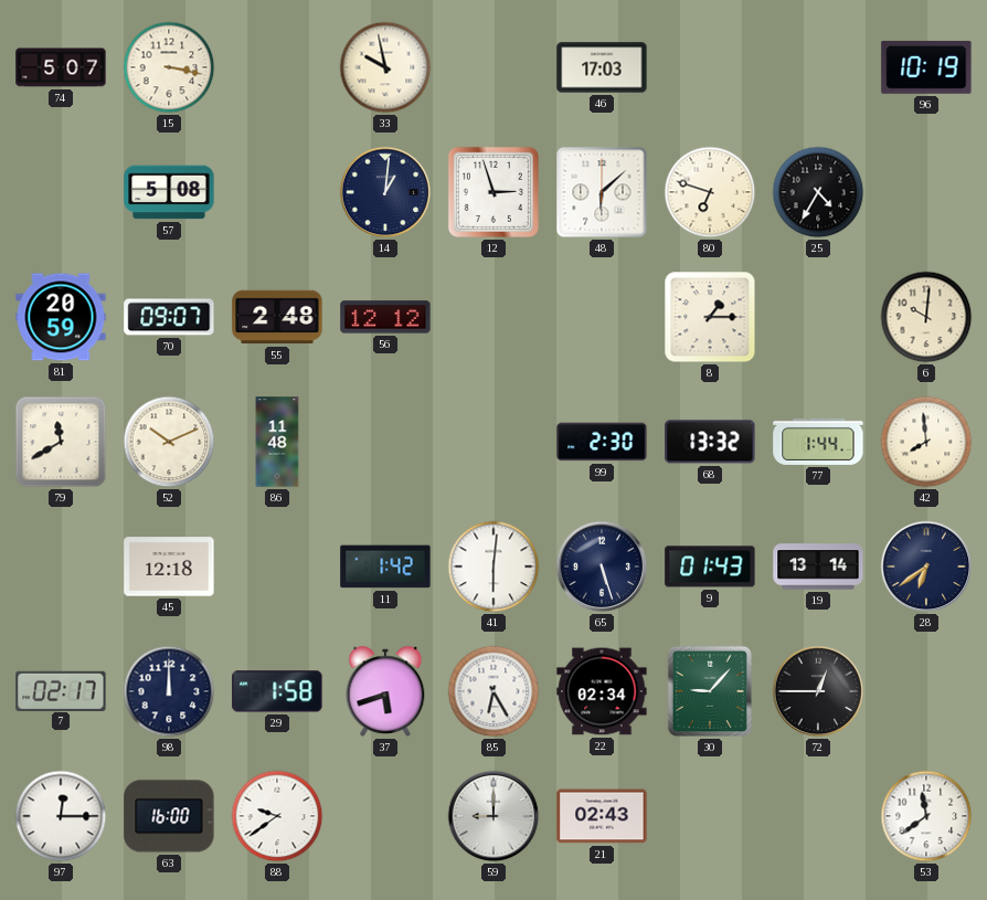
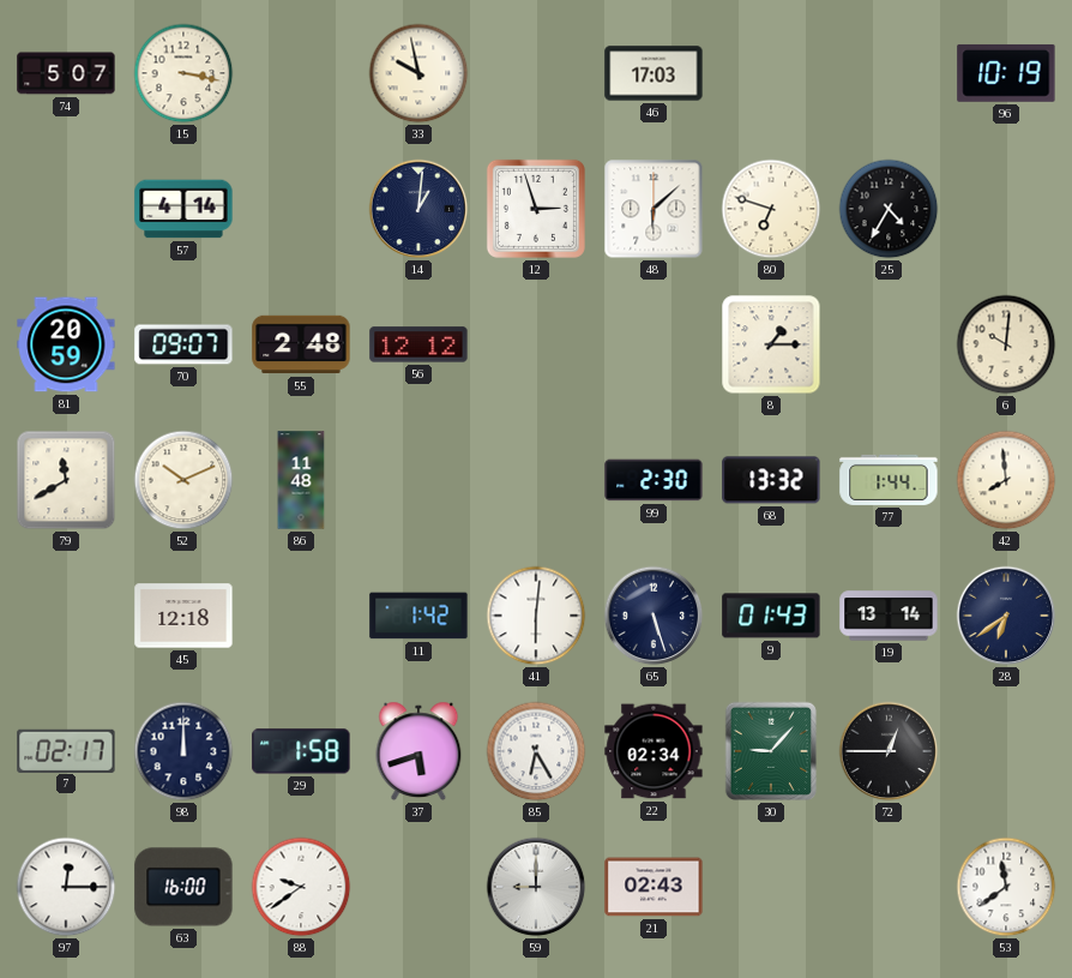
57: 5:08 -> 4:14
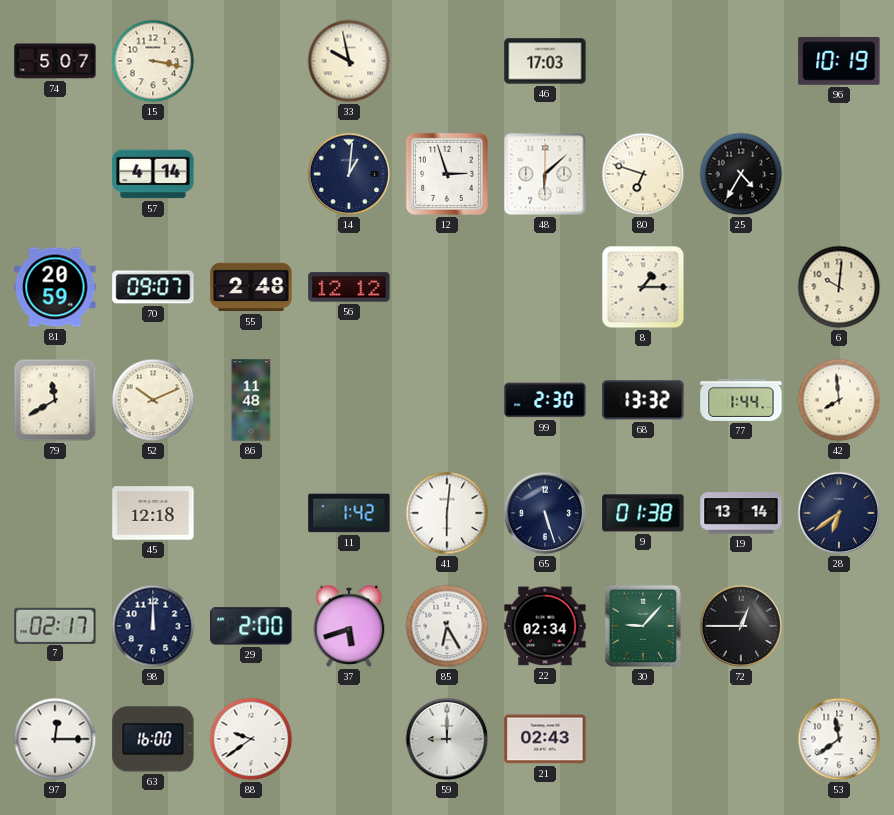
9: 01:43 -> 01:38
29: 1:58 -> 2:00
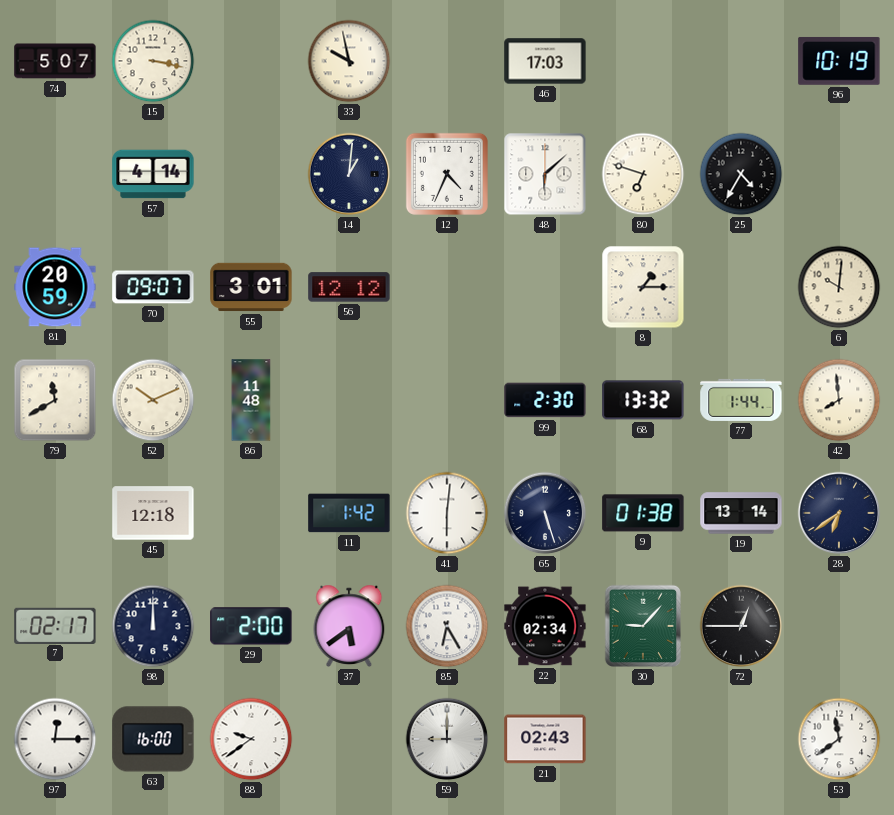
12: 2:57 -> 4:34
55: 2:48 -> 3:01
37: 5:42 -> 5:39
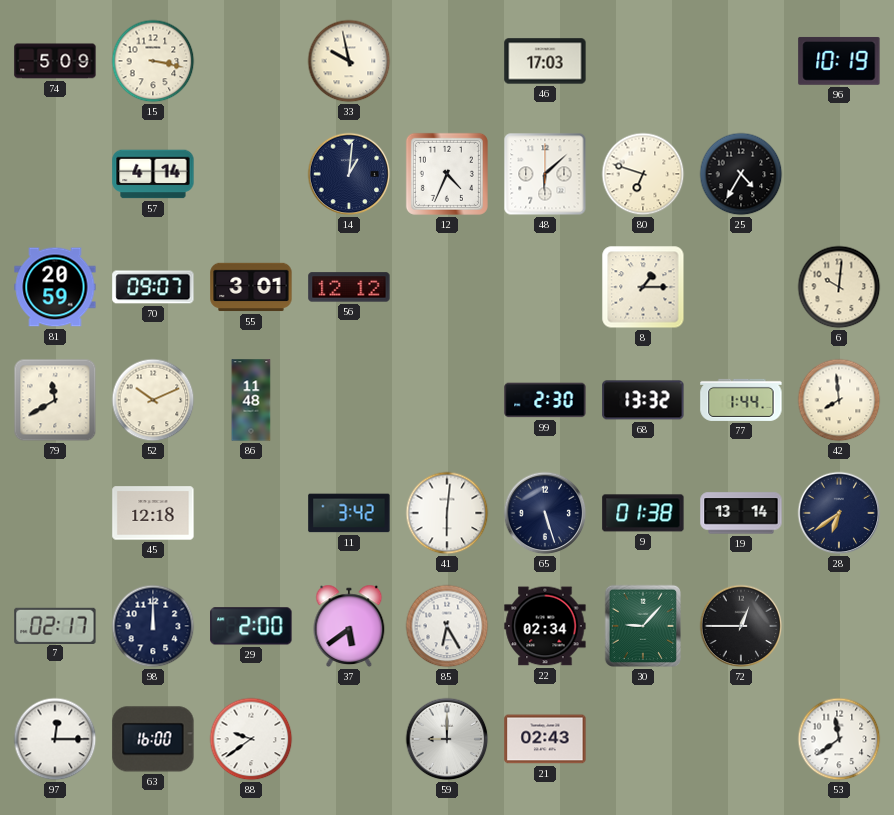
74: 5:07 -> 5:09
11: 1:42 -> 3:42
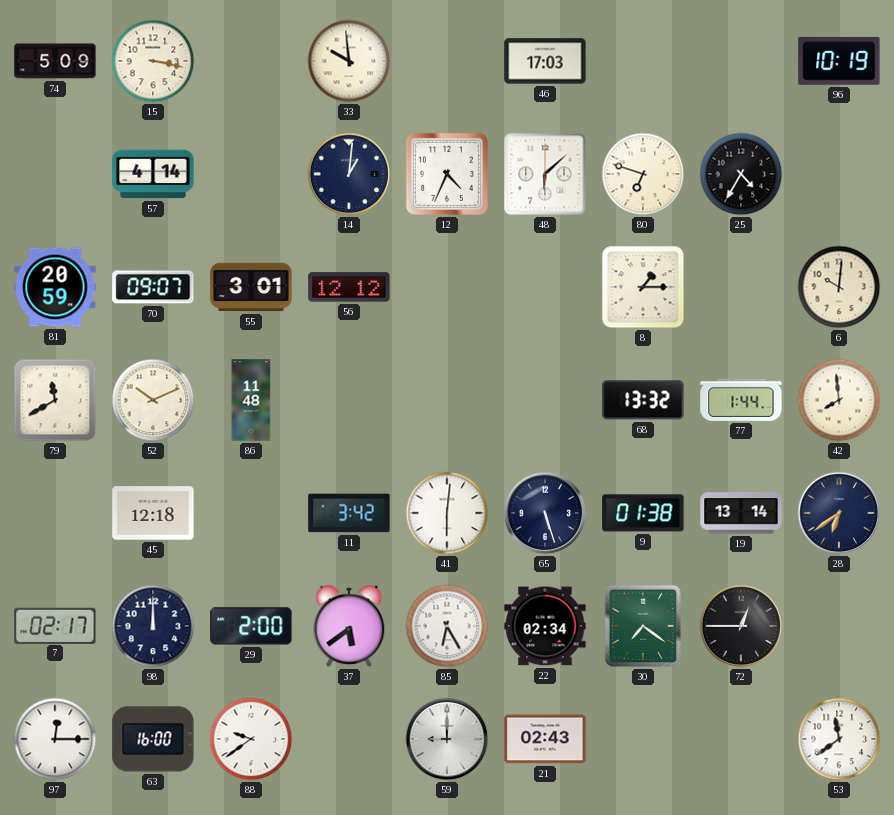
33: 9:58 -> 9:59
99: 2:30 -> none
30: 9:07 -> 7:21
